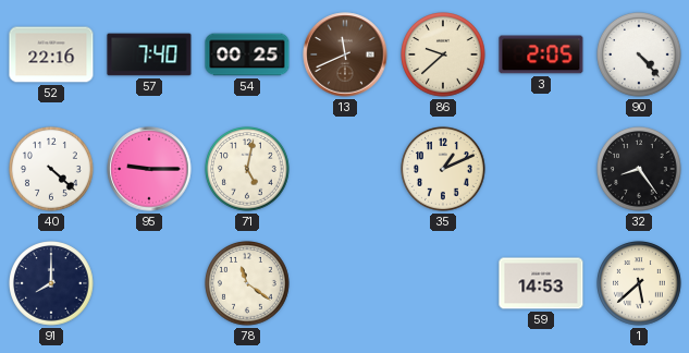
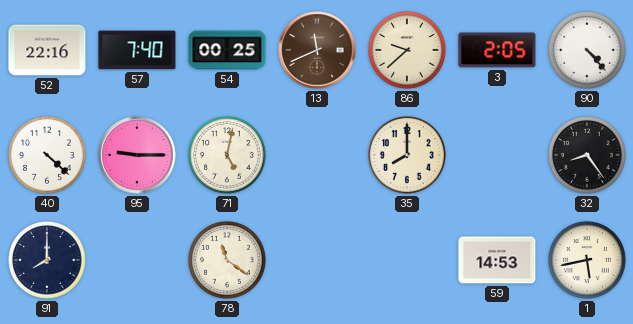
35: 1:11 -> 8:00
1: 5:38 -> 5:43
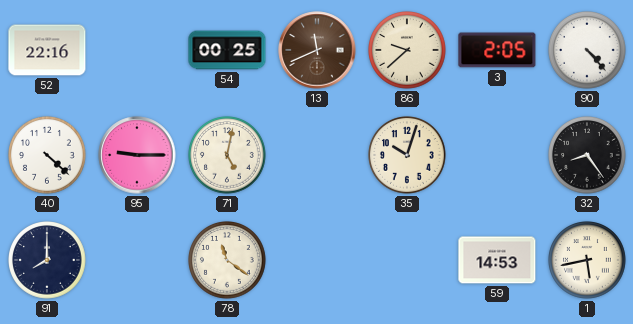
57: 7:40 -> none
35: 8:00 -> 10:03
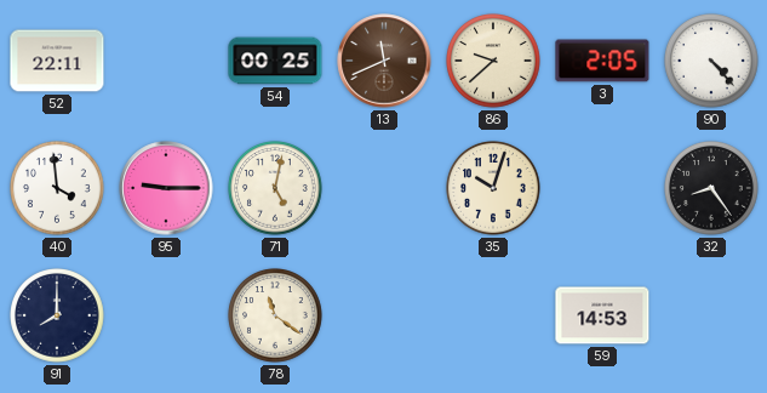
52: 22:16 -> 22:11
40: 4:22 -> 3:59
1: 5:43 -> none
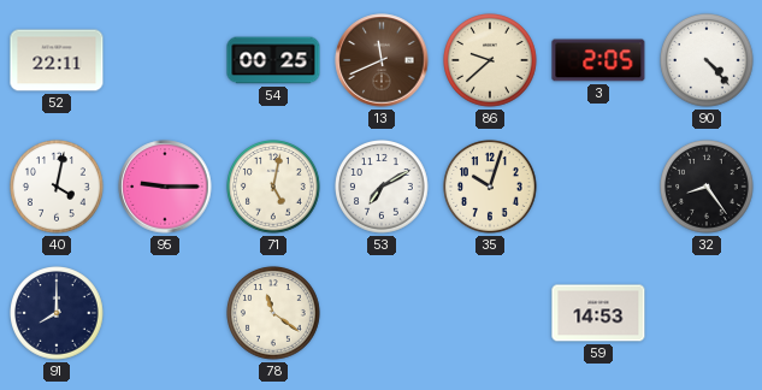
40: 3:59 -> 4:02
53: none -> 7:10
